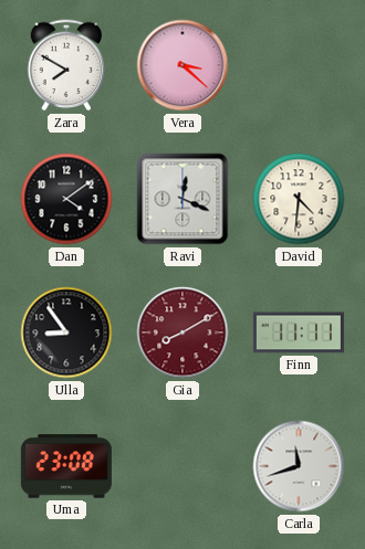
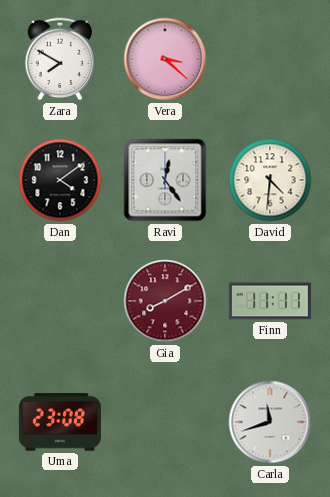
Ravi: 12:19 -> 12:24
Ulla: 8:54 -> none
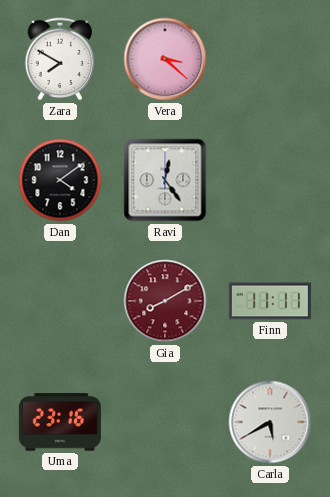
David: 4:31 -> none
Uma: 23:08 -> 23:16
Carla: 11:42 -> 5:40
